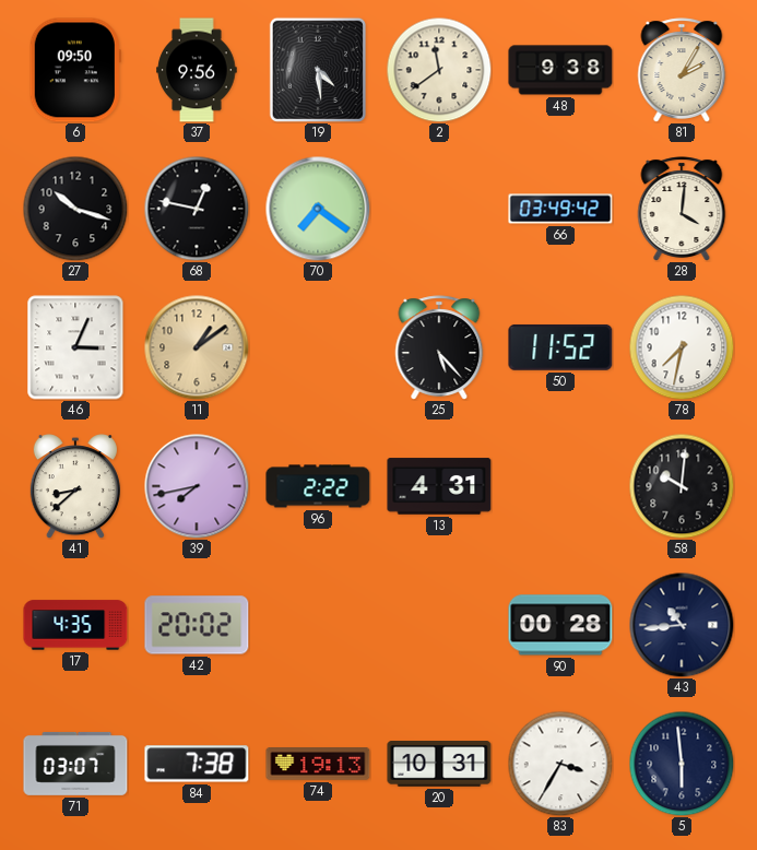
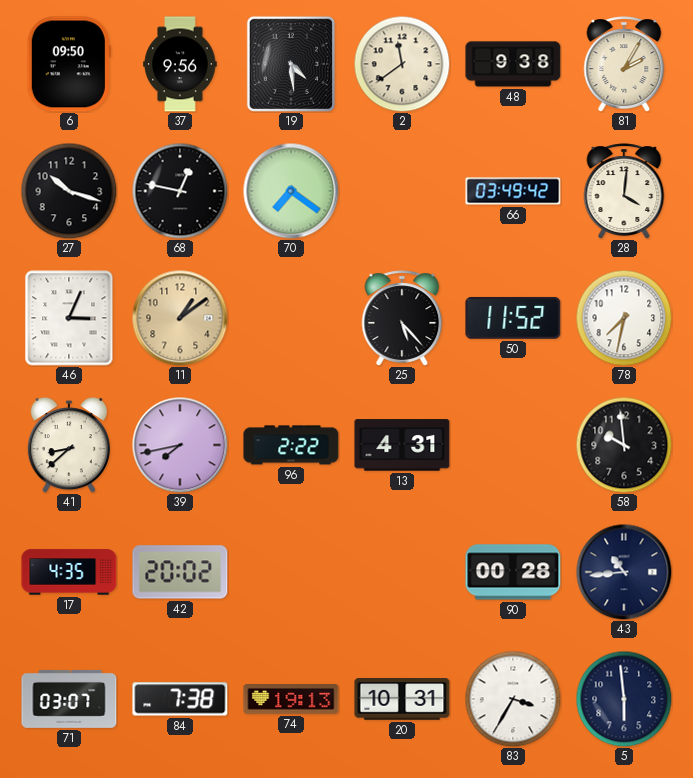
58: 10:01 -> 9:59
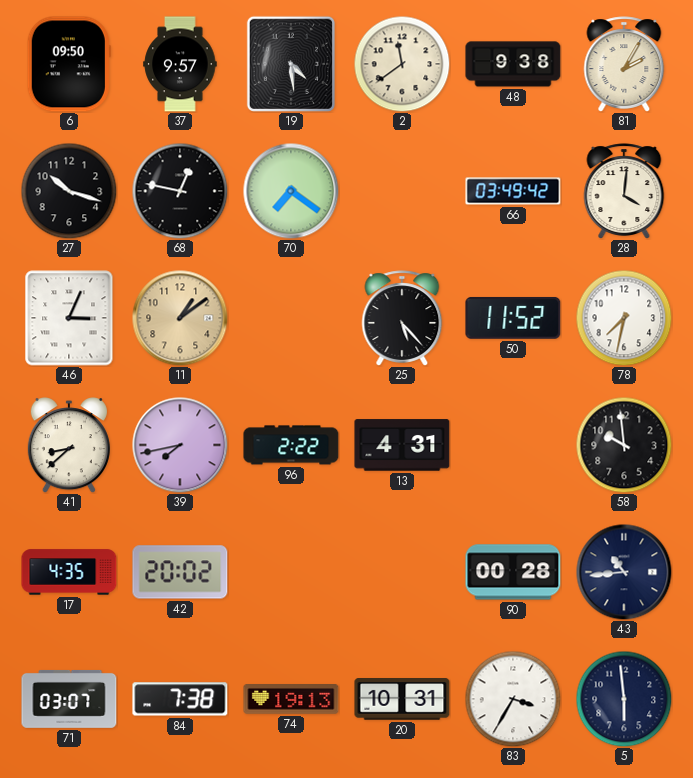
37: 9:56 -> 9:57
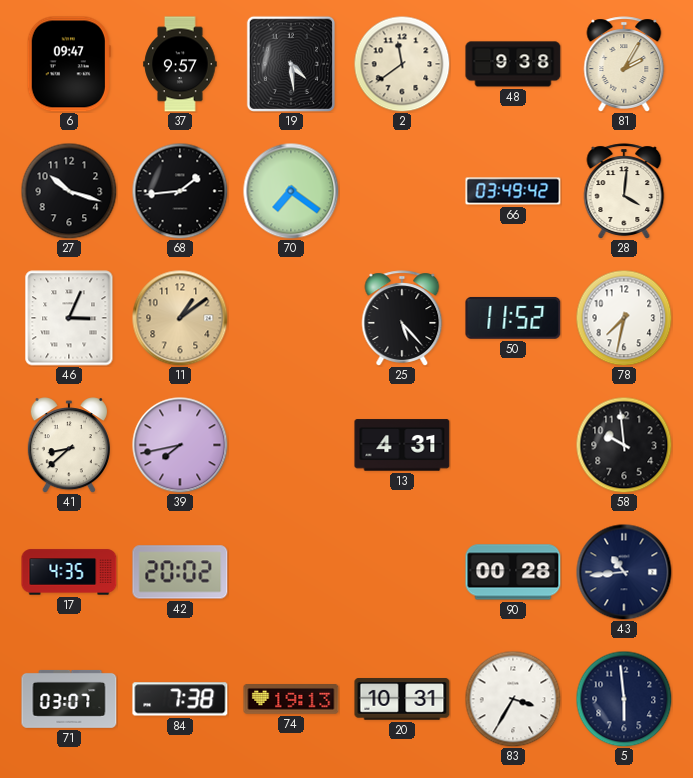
6: 09:50 -> 09:47
68: 12:47 -> 1:44
96: 2:22 -> none
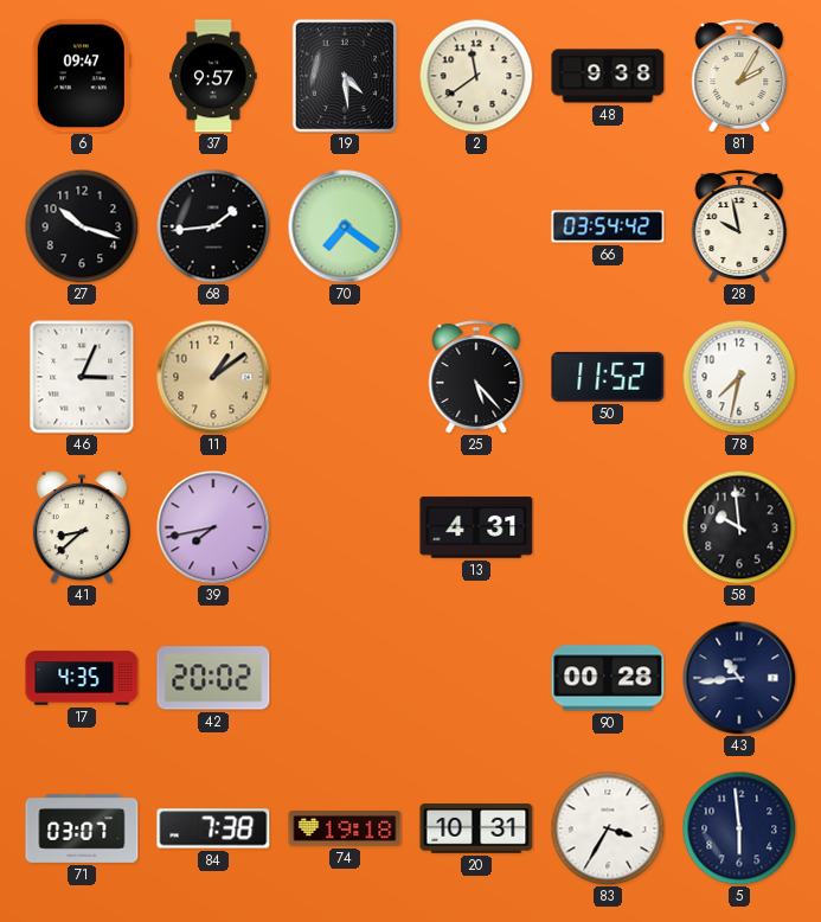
66: 03:49 -> 03:54
28: 4:01 -> 9:58
74: 19:13 -> 19:18
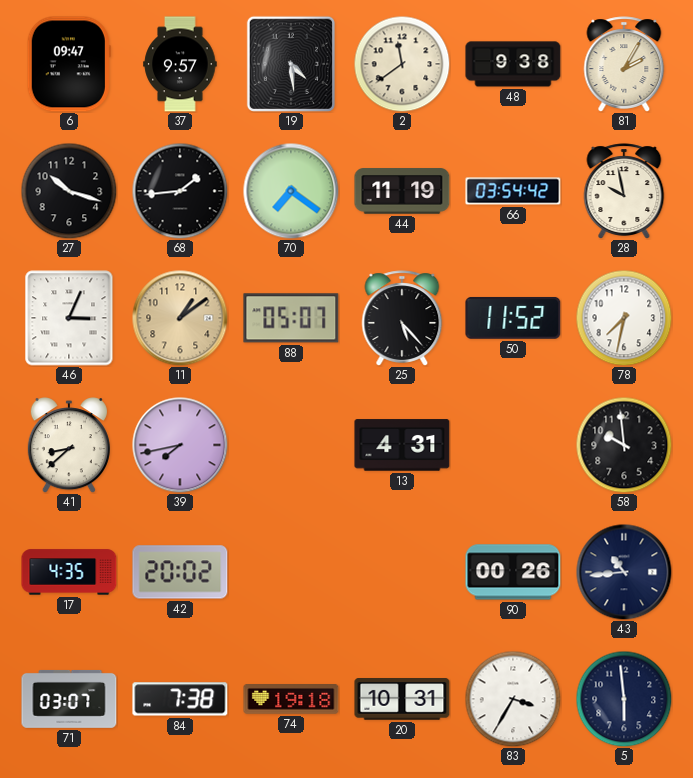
44: none -> 11:19
88: none -> 05:07
90: 00:28 -> 00:26
